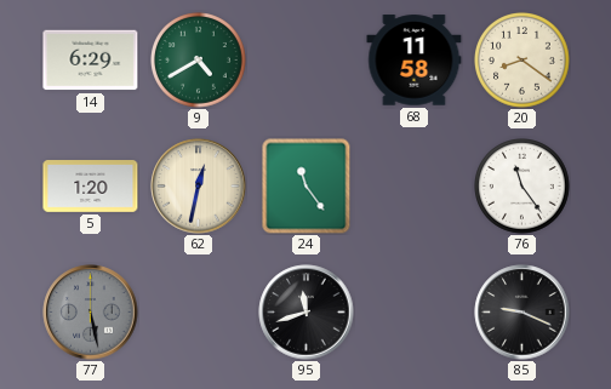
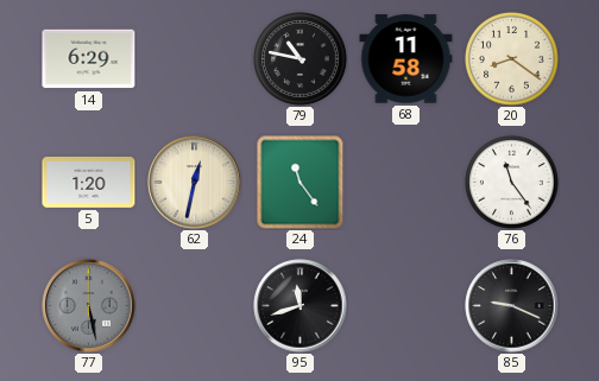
9: 4:40 -> none
79: none -> 10:47
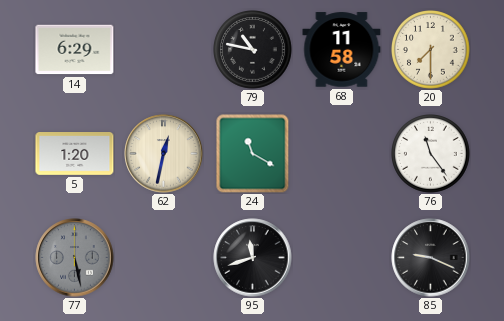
20: 8:21 -> 7:30
24: 11:24 -> 11:20
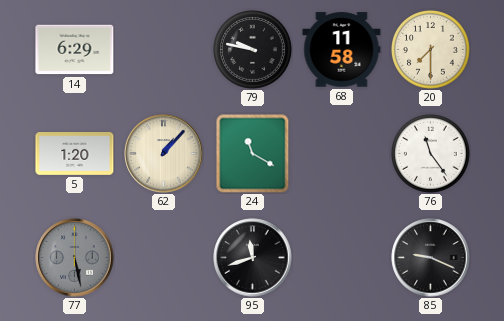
79: 10:47 -> 9:47
62: 12:32 -> 1:07
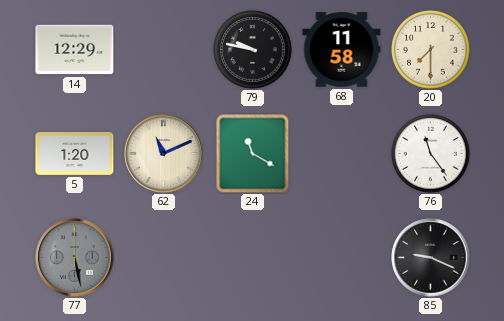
14: 6:29 -> 12:29
62: 1:07 -> 11:11
95: 11:42 -> none
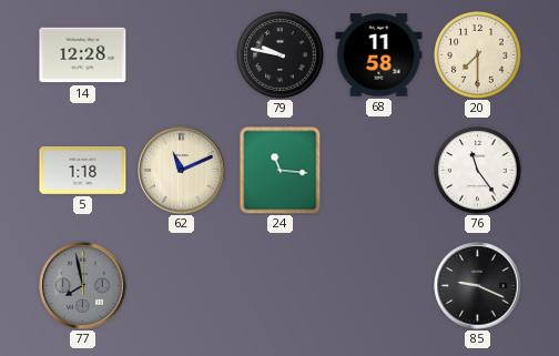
14: 12:29 -> 12:28
5: 1:20 -> 1:18
24: 11:20 -> 11:16
77: 5:28 -> 7:58
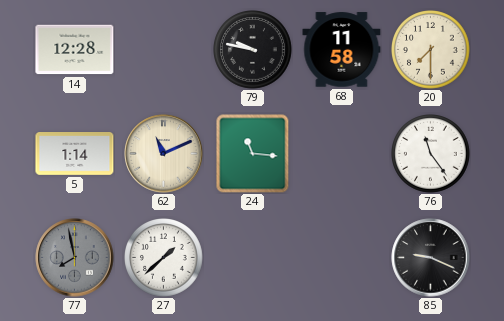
5: 1:18 -> 1:14
27: none -> 1:38
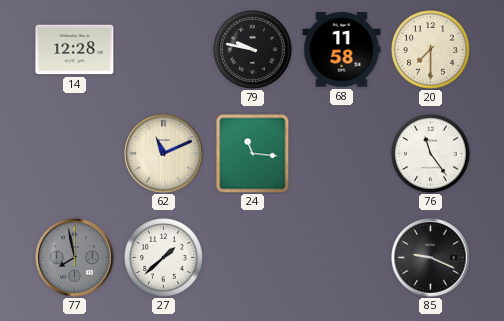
5: 1:14 -> none
